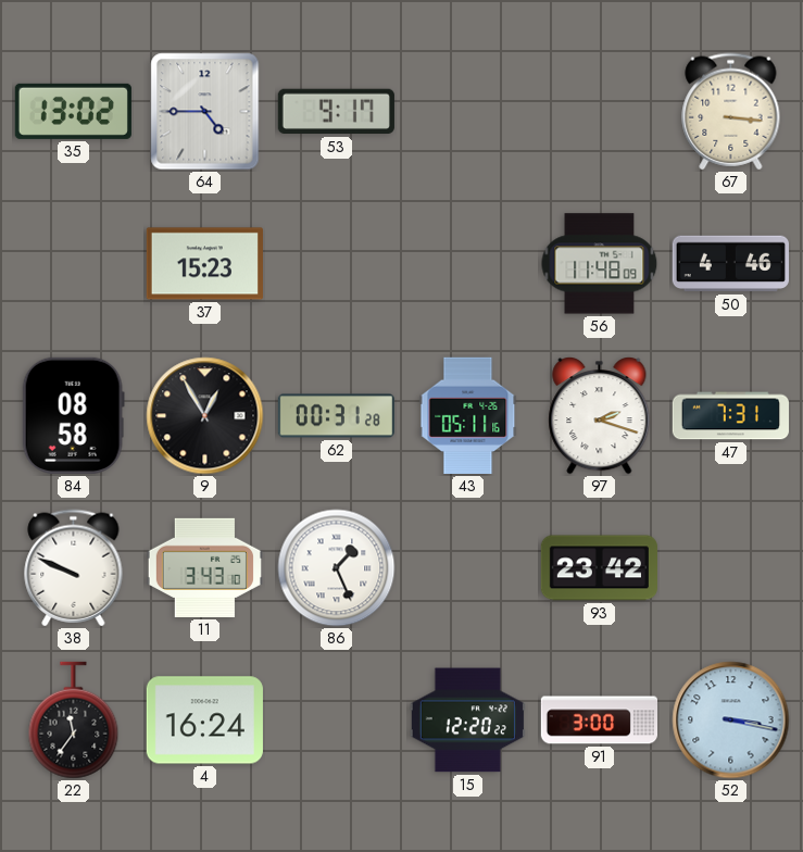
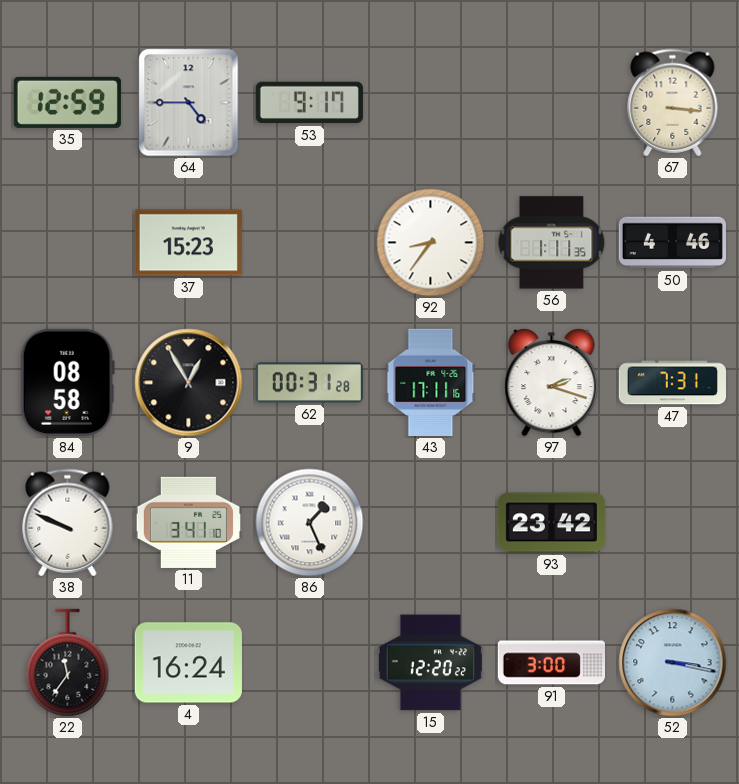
35: 13:02 -> 12:59
92: none -> 8:36
56: 11:48 -> 1:11
43: 05:11 -> 17:11
11: 3:43 -> 3:41
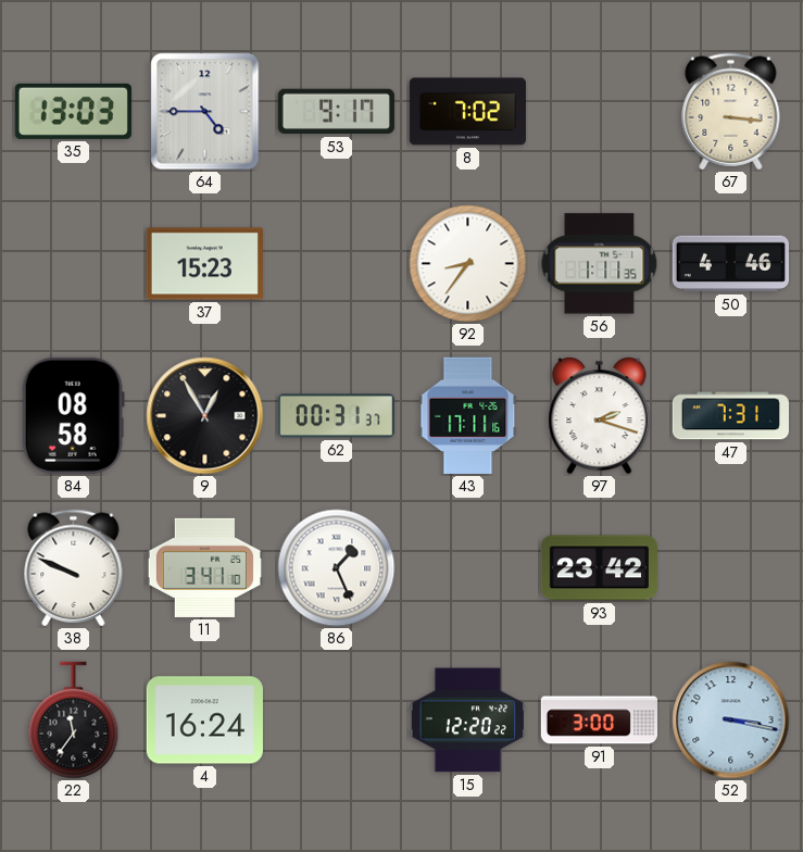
35: 12:59 -> 13:03
8: none -> 7:02
62: 00:31:28 -> 00:31:37
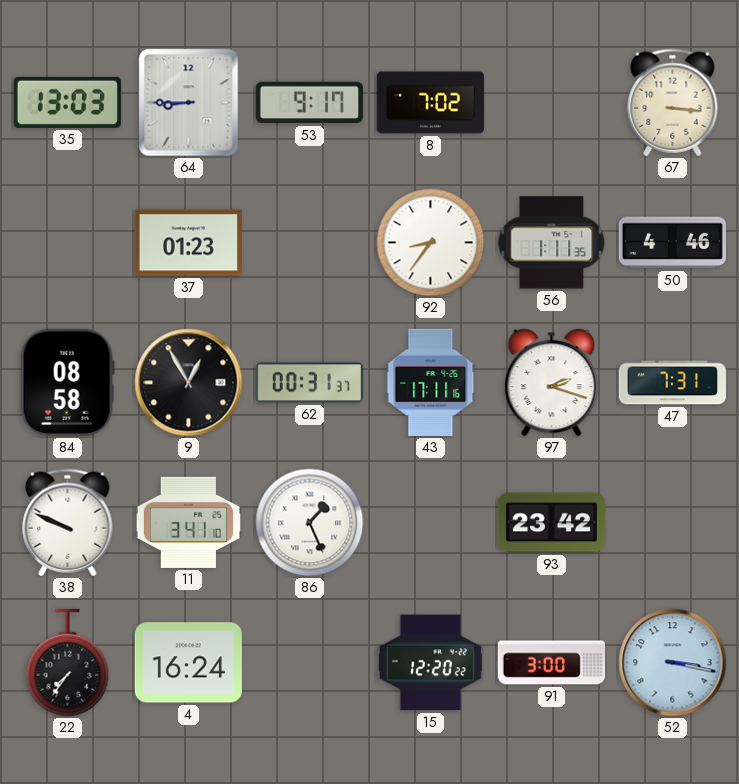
64: 4:45 -> 8:45
37: 15:23 -> 01:23
22: 11:36 -> 7:36
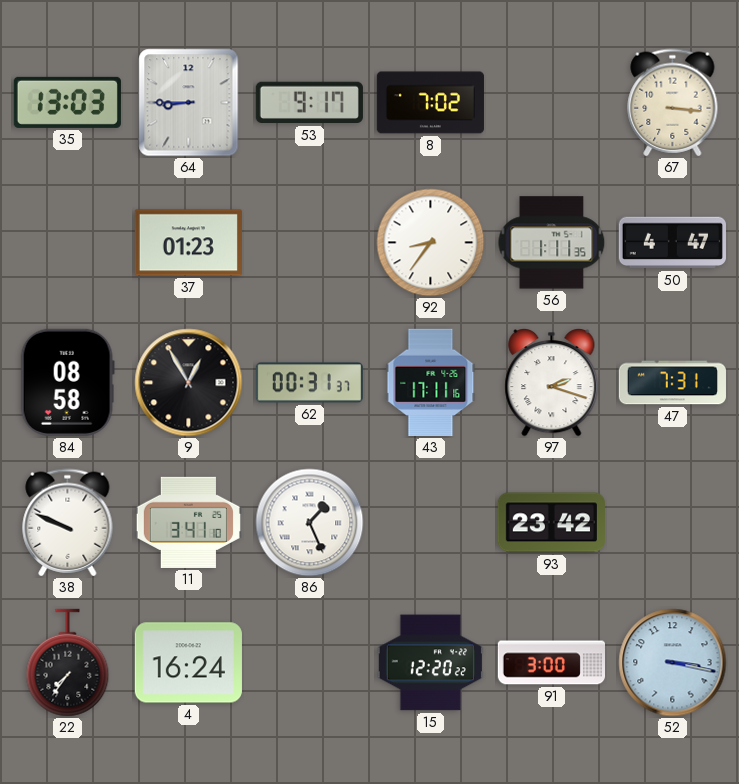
50: 4:46 -> 4:47
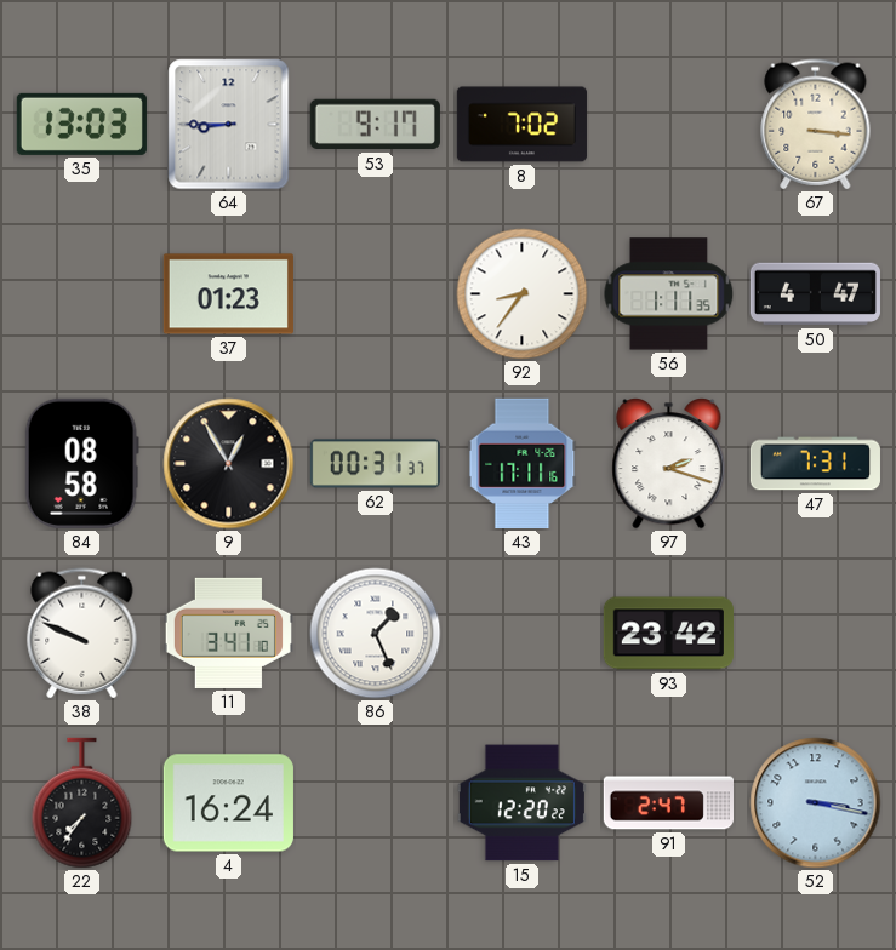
91: 3:00 -> 2:47
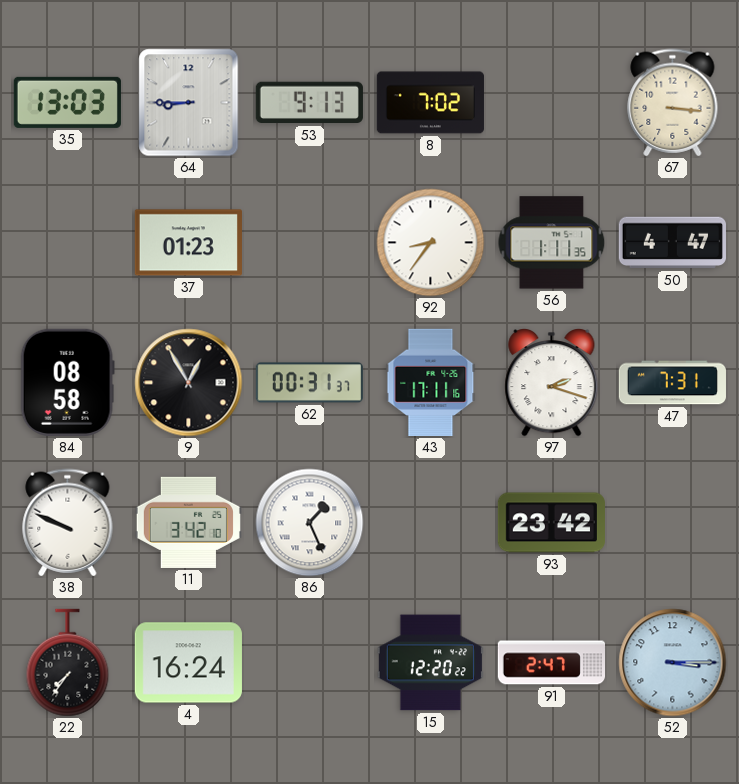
53: 9:17 -> 9:13
11: 3:41 -> 3:42
52: 3:17 -> 3:15
